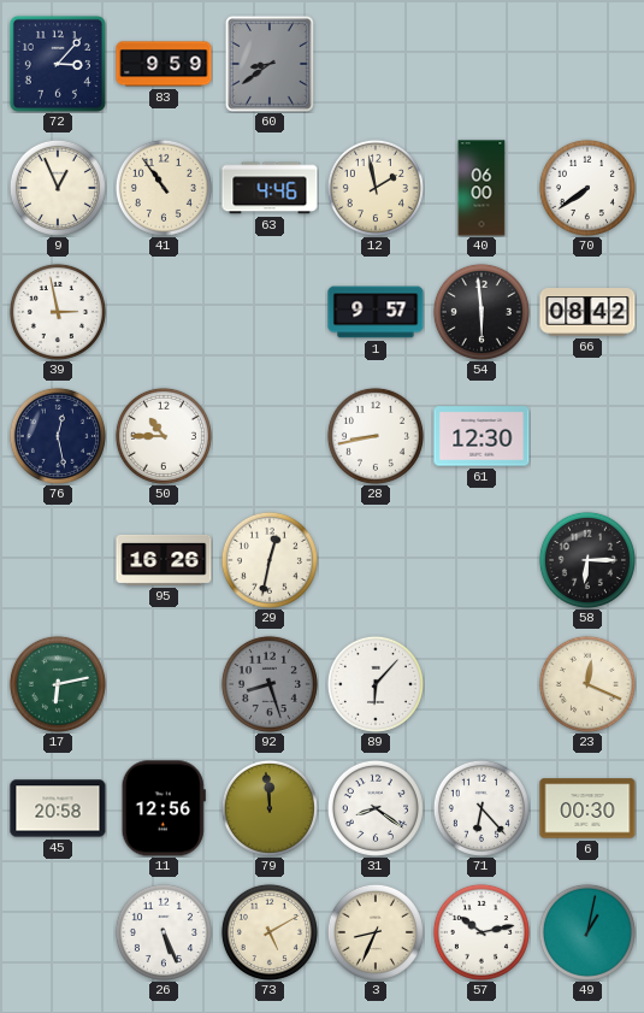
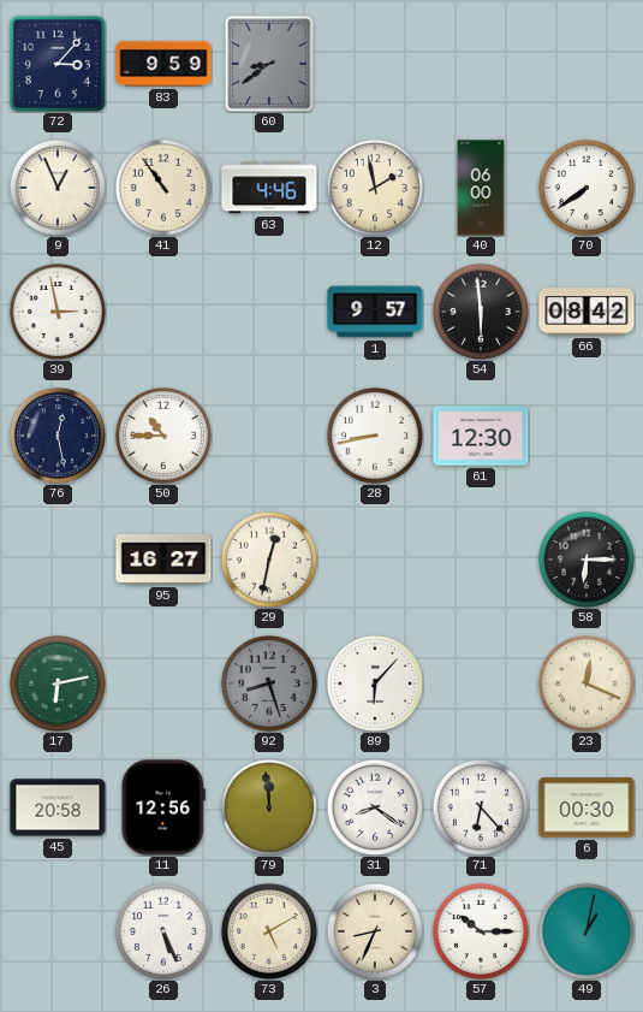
95: 16:26 -> 16:27
57: 10:13 -> 10:15
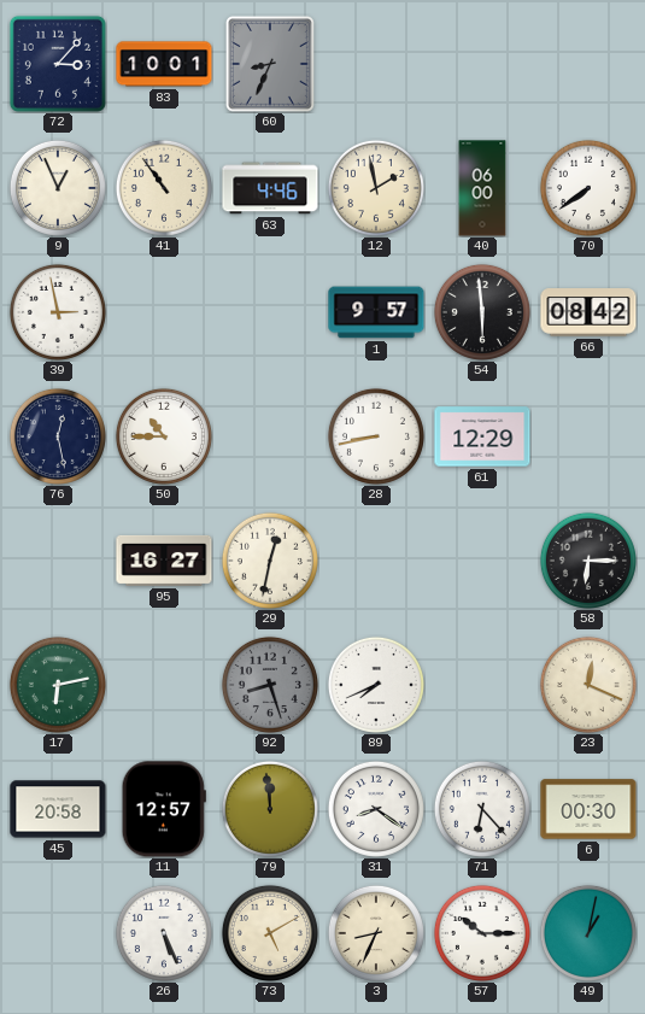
83: 9:59 -> 10:01
60: 8:39 -> 8:34
61: 12:30 -> 12:29
89: 6:07 -> 7:41
11: 12:56 -> 12:57
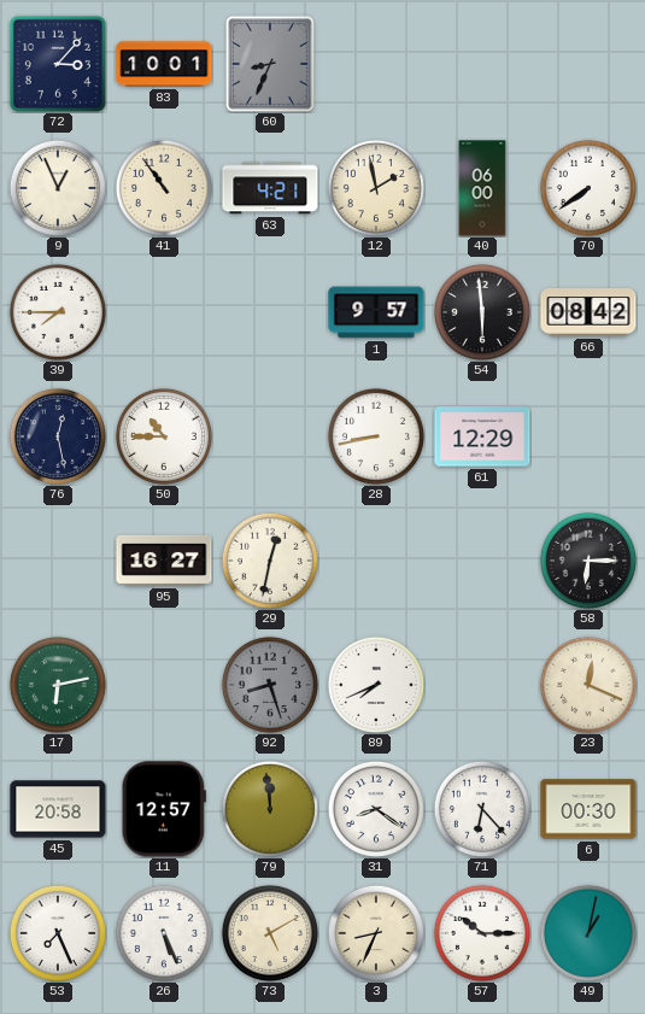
63: 4:46 -> 4:21
39: 2:58 -> 7:45
53: none -> 7:26
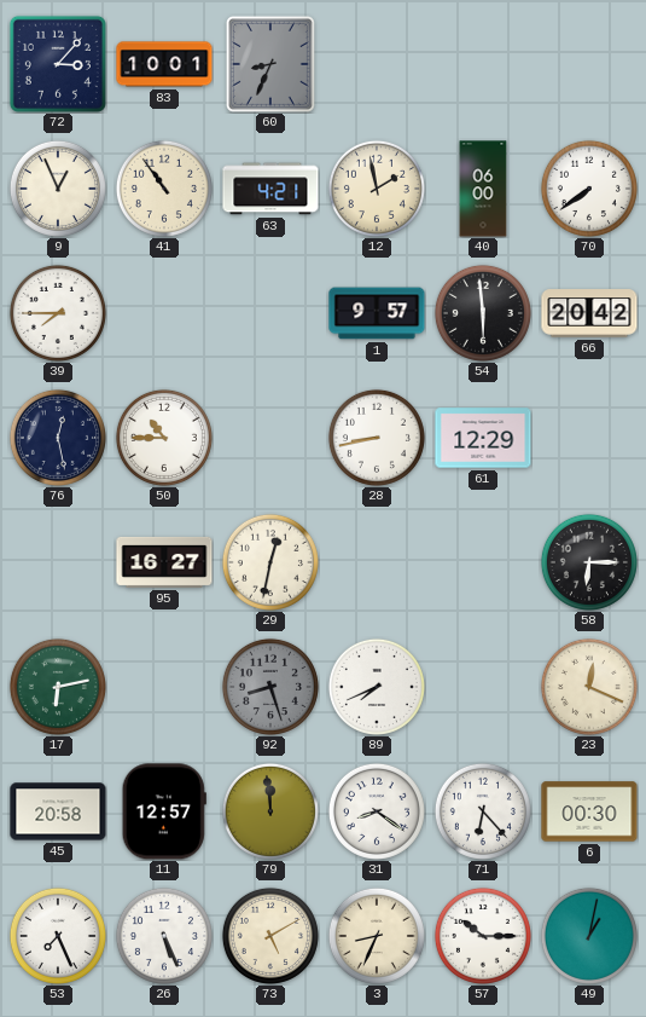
66: 08:42 -> 20:42
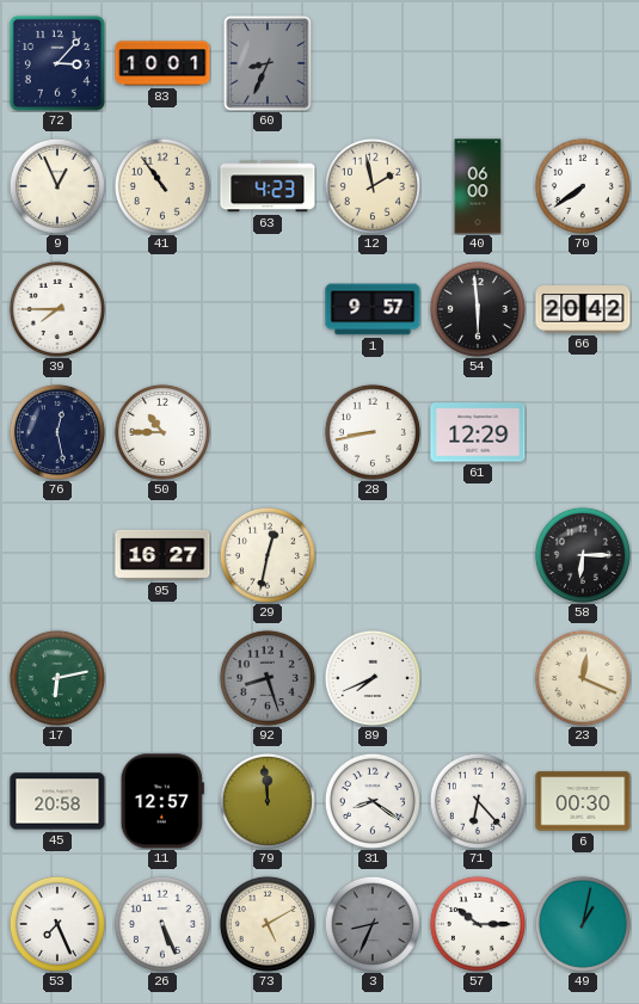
63: 4:21 -> 4:23
3 dial: cream -> grey
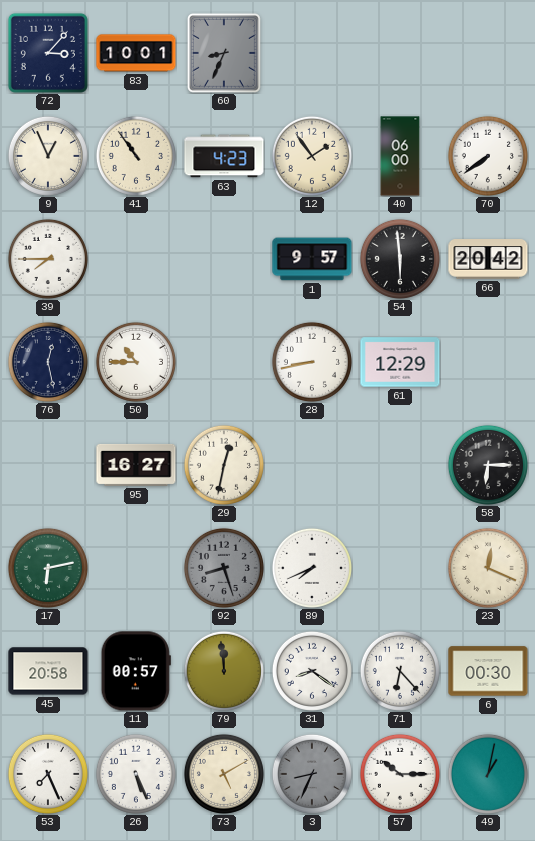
12: 1:58 -> 1:54
11: 12:57 -> 00:57
